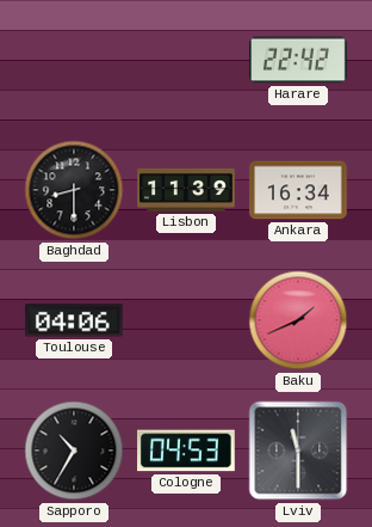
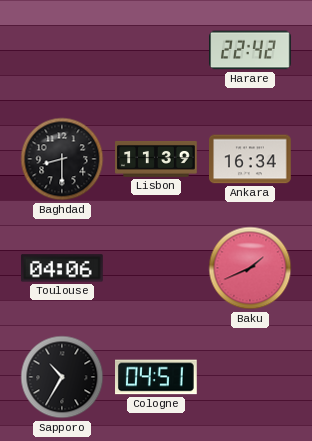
Cologne: 04:53 -> 04:51
Lviv: 11:30 -> none
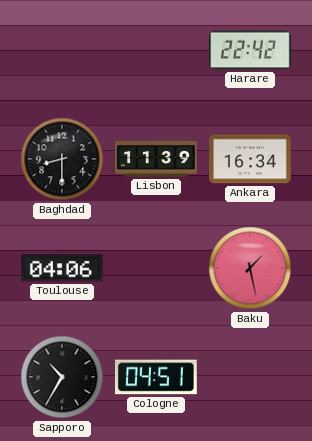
Baku: 1:41 -> 1:28
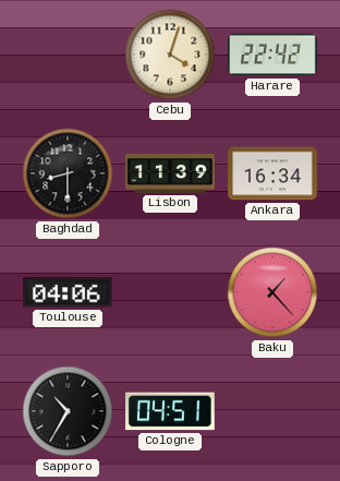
Cebu: none -> 4:03
Baku: 1:28 -> 1:23
